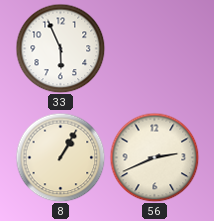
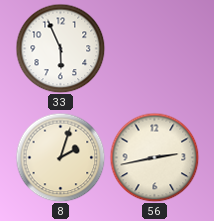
8: 1:05 -> 2:03
56: 2:41 -> 2:43
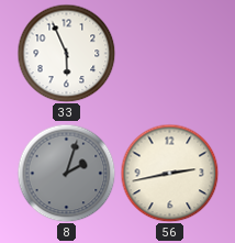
8 dial: cream -> grey
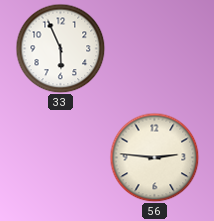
8: 2:03 -> none
56: 2:43 -> 2:46
